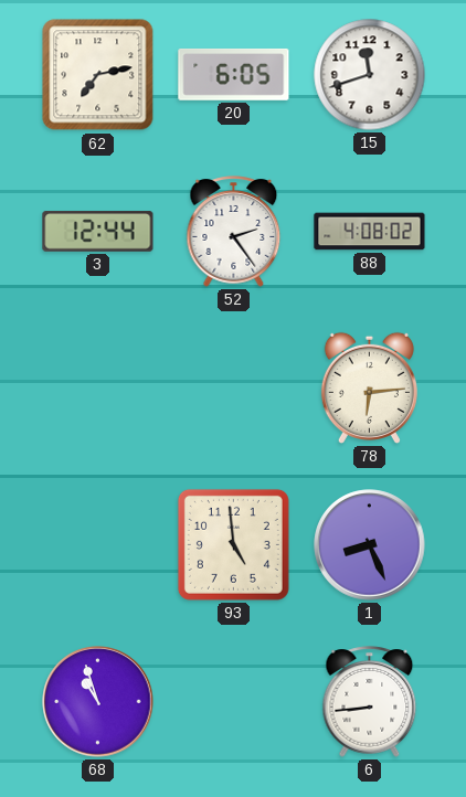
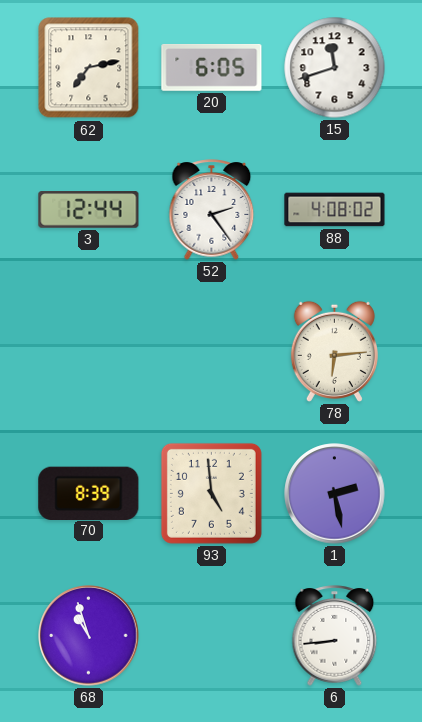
70: none -> 8:39
1: 8:26 -> 2:28
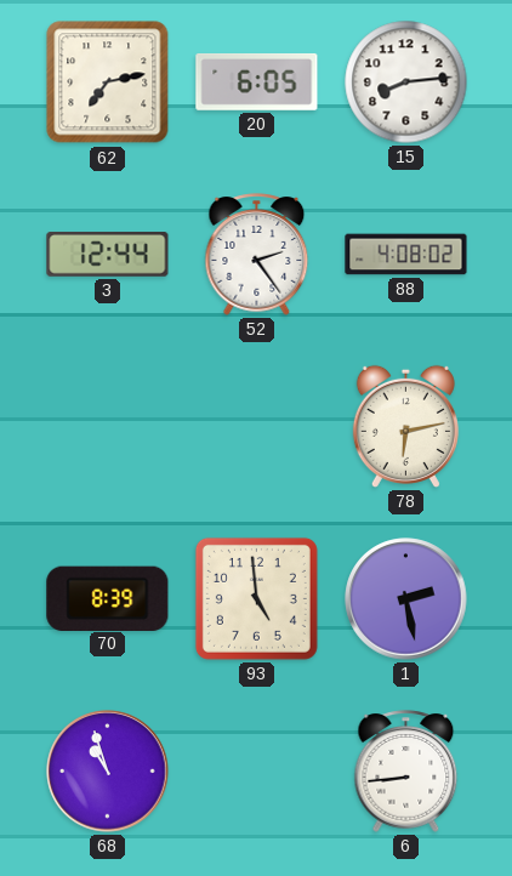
15: 11:42 -> 8:14
78: 6:14 -> 6:13
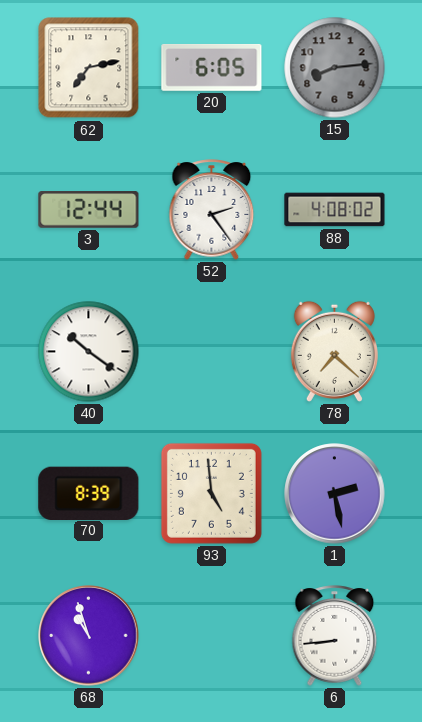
15 dial: white -> grey
40: none -> 10:21
78: 6:13 -> 7:22
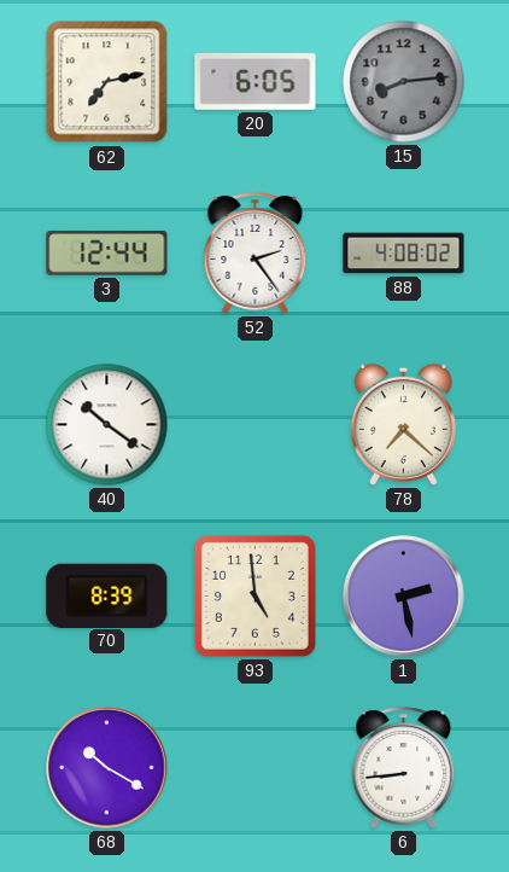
68: 10:57 -> 10:20
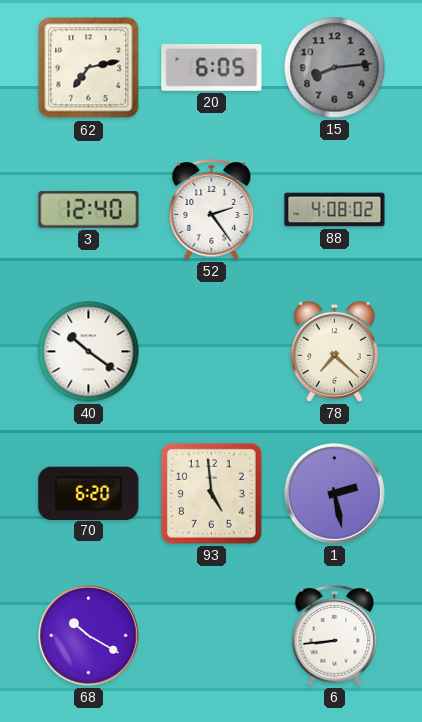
3: 12:44 -> 12:40
70: 8:39 -> 6:20
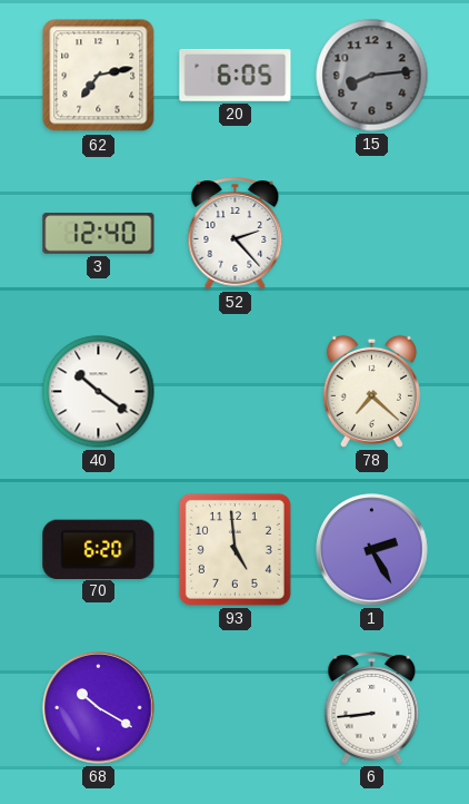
52: 2:24 -> 2:23
88: 4:08 -> none
1: 2:28 -> 2:25
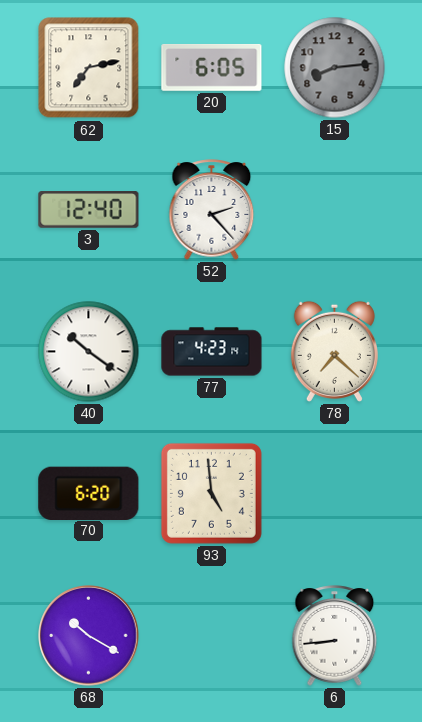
77: none -> 4:23
1: 2:25 -> none
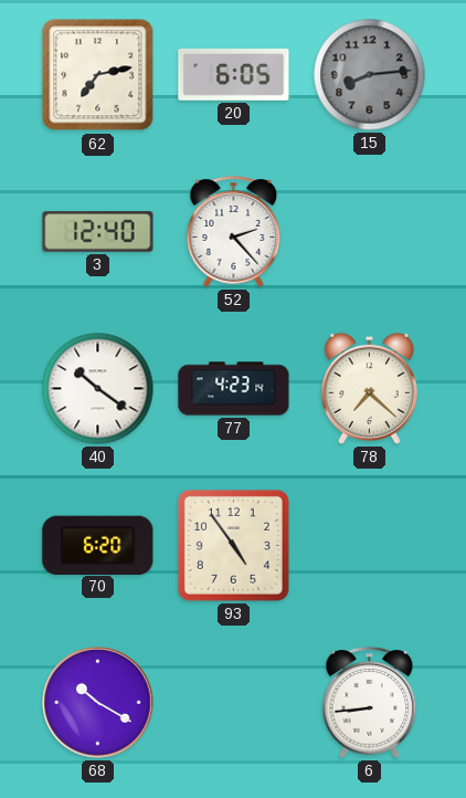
93: 4:59 -> 4:54
